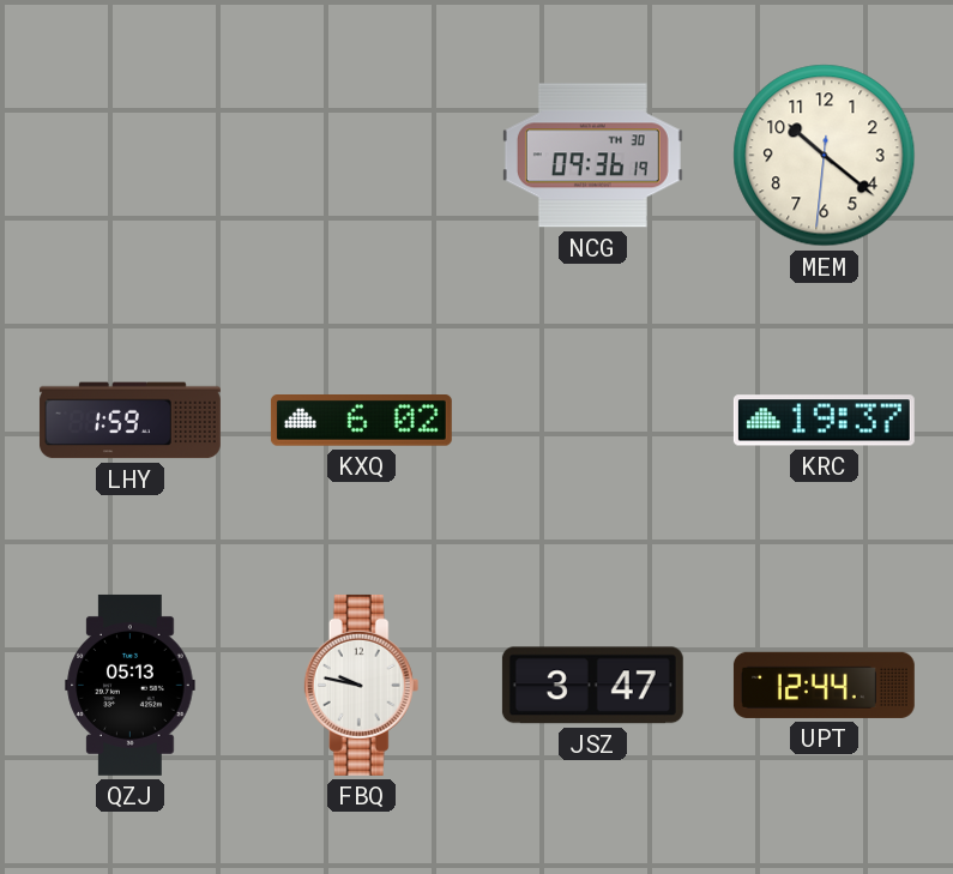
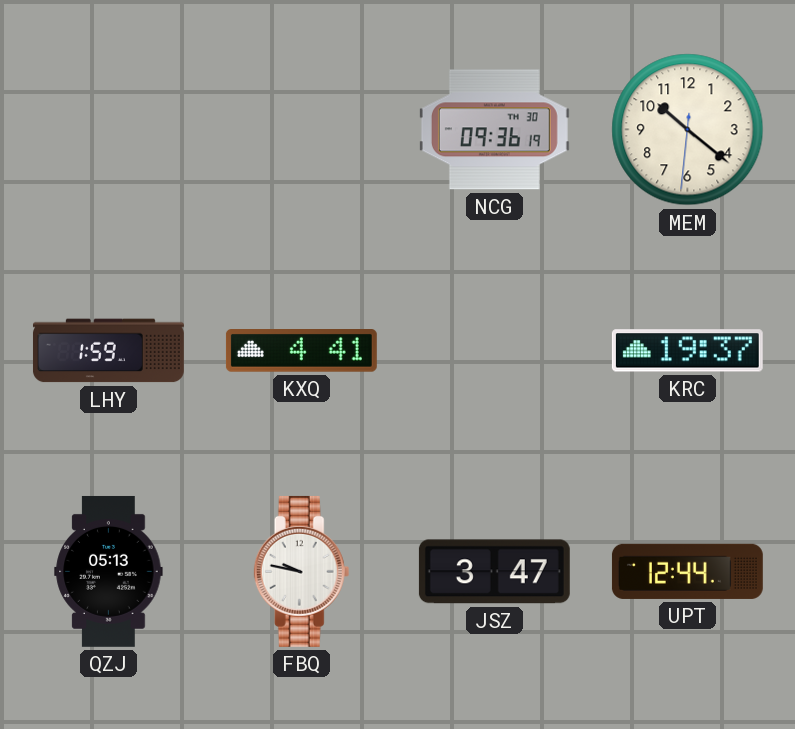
KXQ: 6:02 -> 4:41
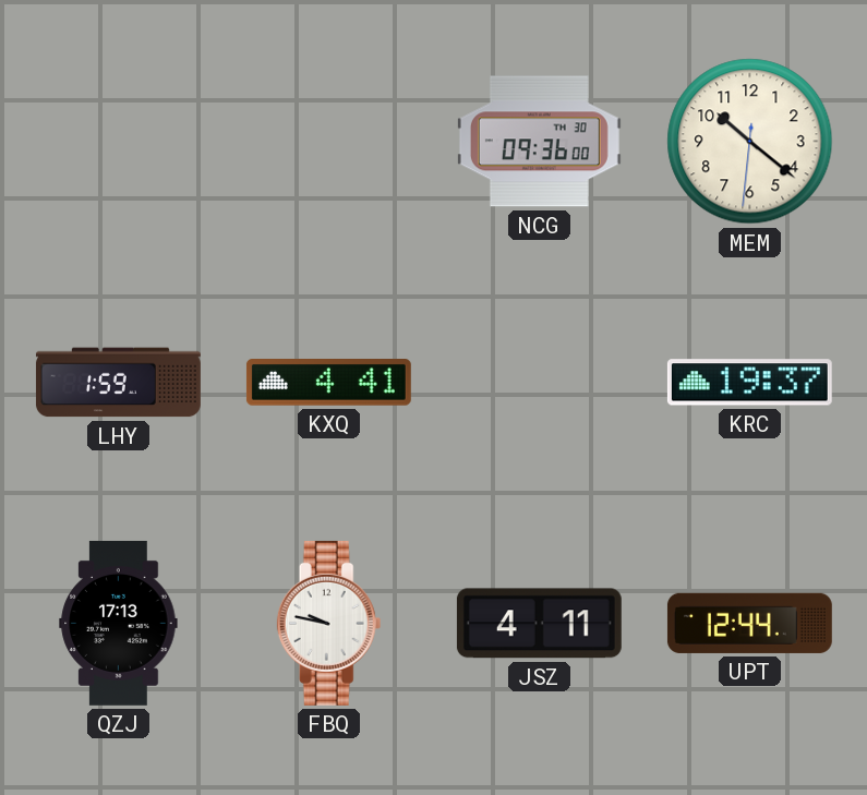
NCG: 09:36:19 -> 09:36:00
QZJ: 05:13 -> 17:13
JSZ: 3:47 -> 4:11
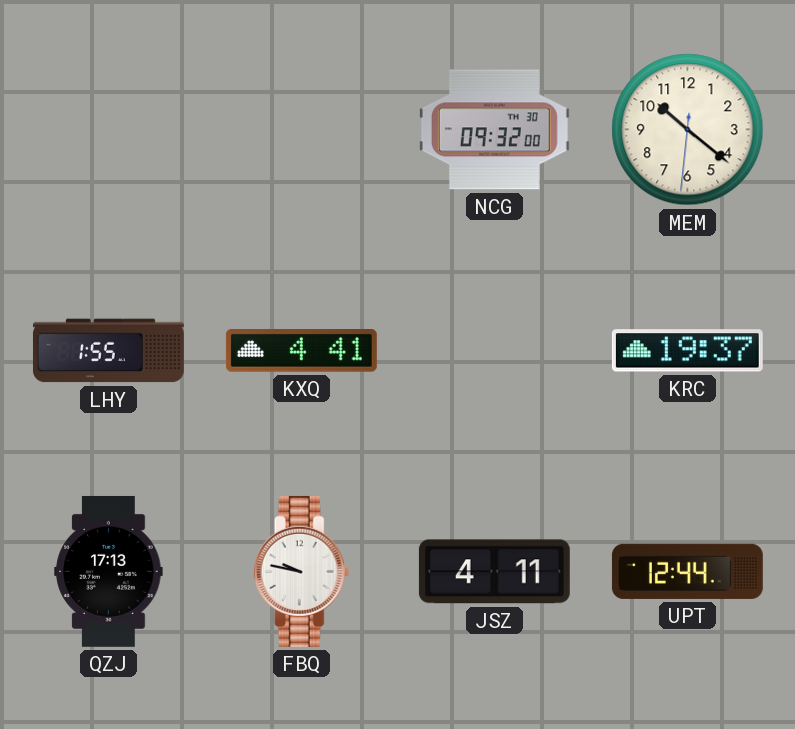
NCG: 09:36 -> 09:32
LHY: 1:59 -> 1:55
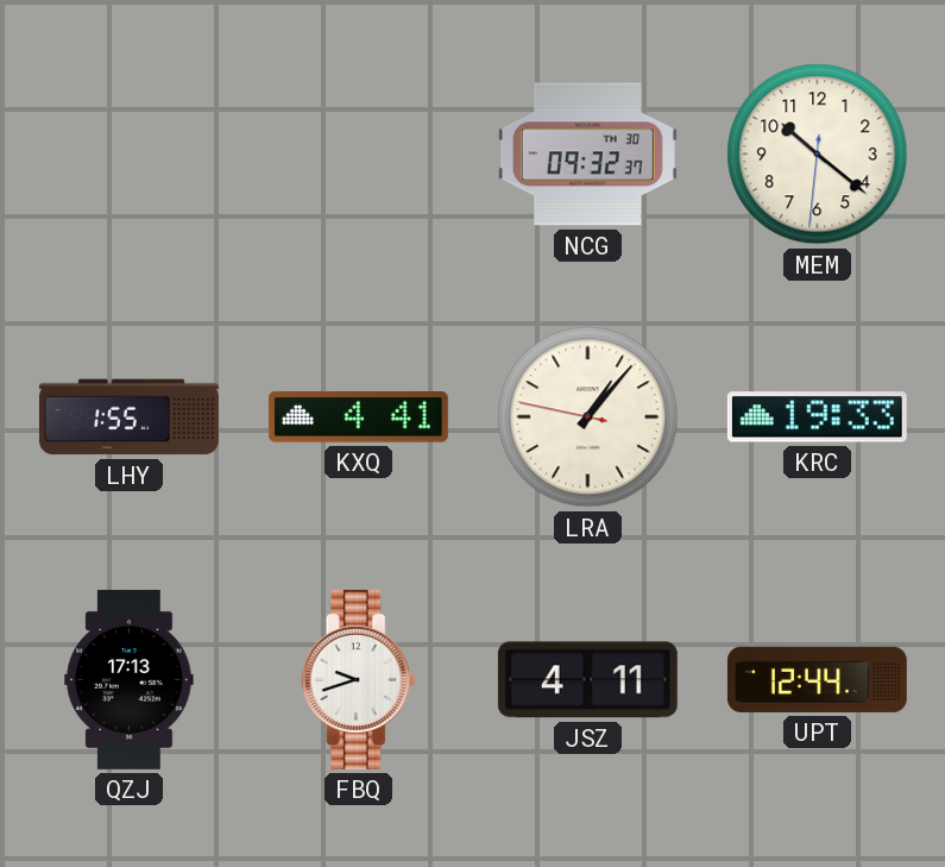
NCG: 09:32:00 -> 09:32:37
LRA: none -> 1:06
KRC: 19:37 -> 19:33
FBQ: 9:47 -> 9:42
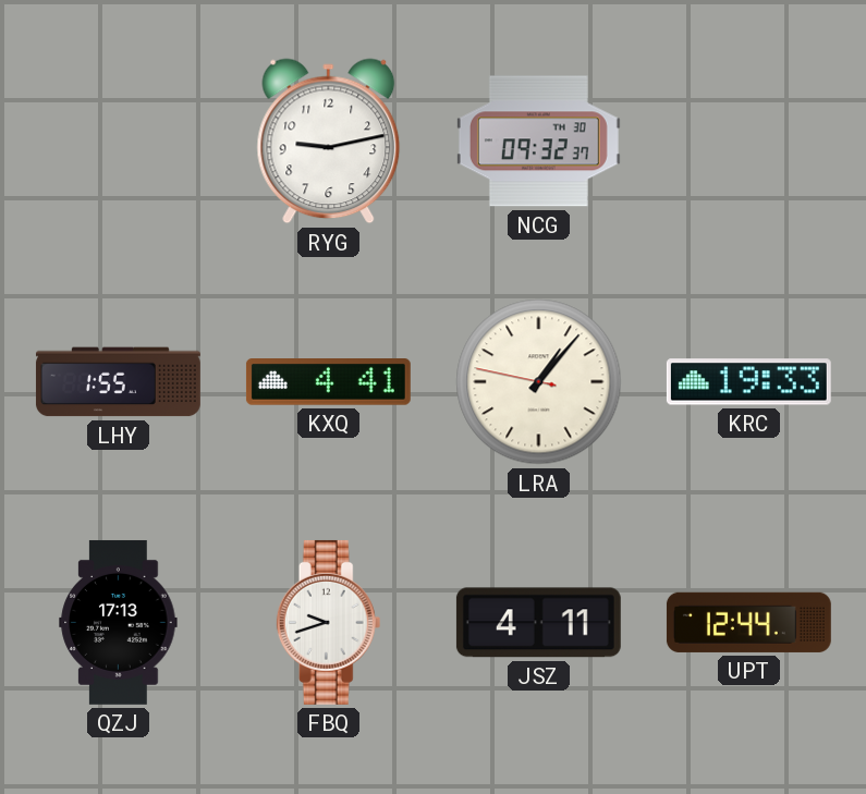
RYG: none -> 9:13
MEM: 10:21 -> none
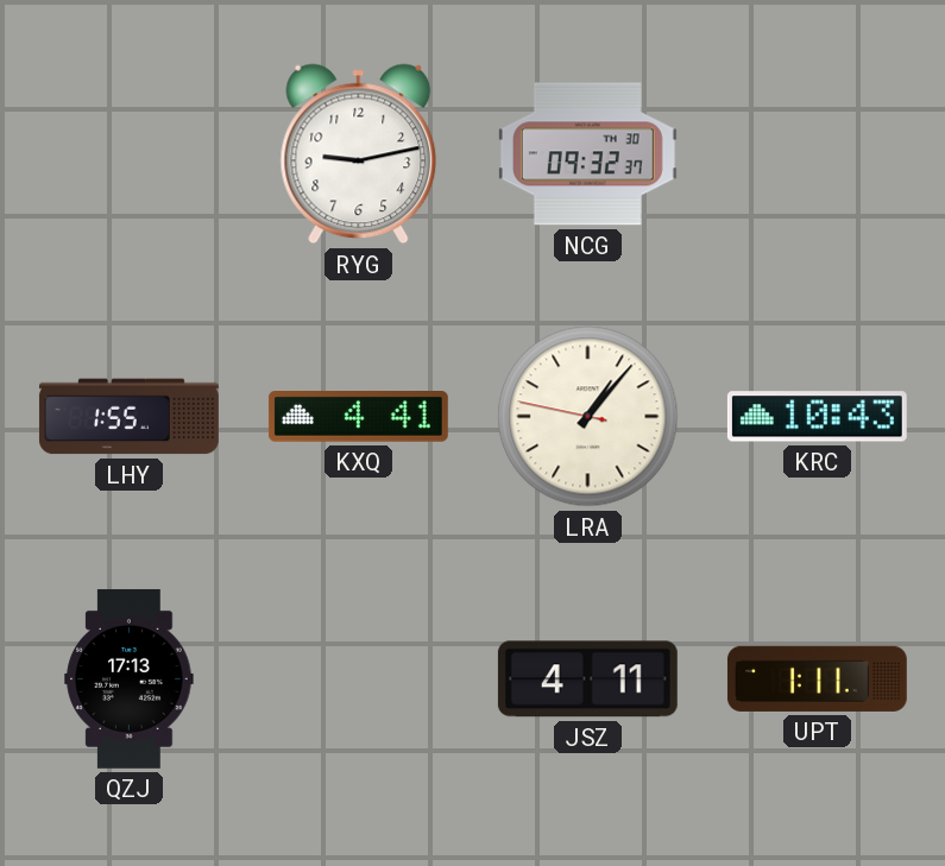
KRC: 19:33 -> 10:43
FBQ: 9:42 -> none
UPT: 12:44 -> 1:11
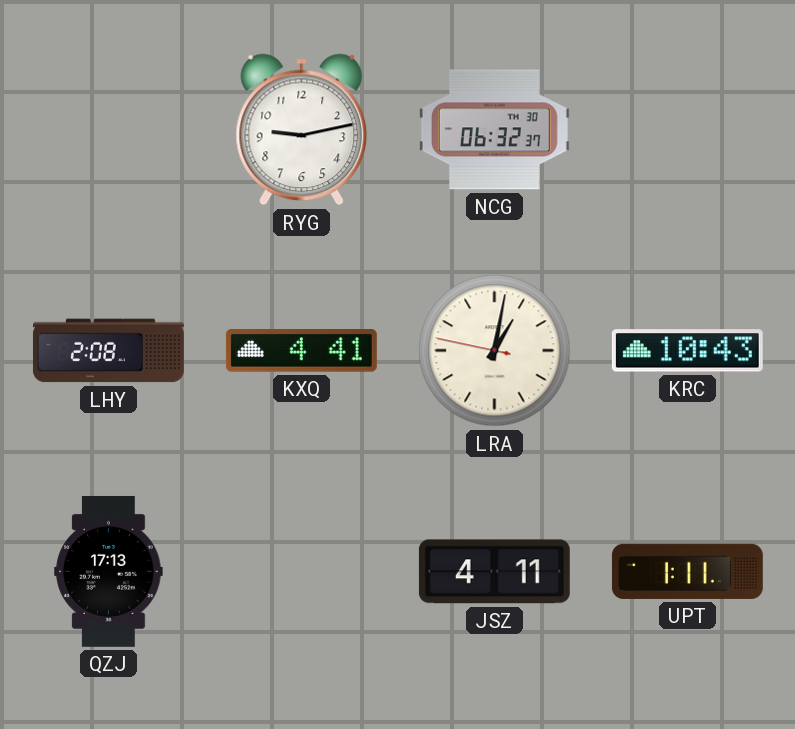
NCG: 09:32 -> 06:32
LHY: 1:55 -> 2:08
LRA: 1:06 -> 1:01
